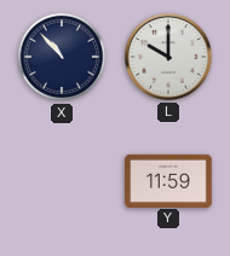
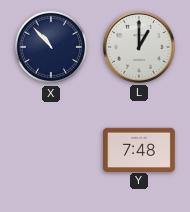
L: 10:00 -> 1:00
Y: 11:59 -> 7:48
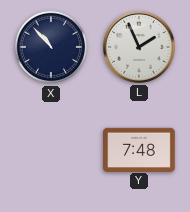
L: 1:00 -> 1:56
